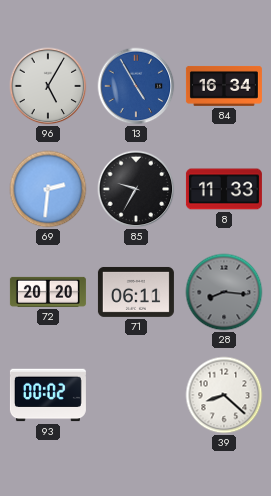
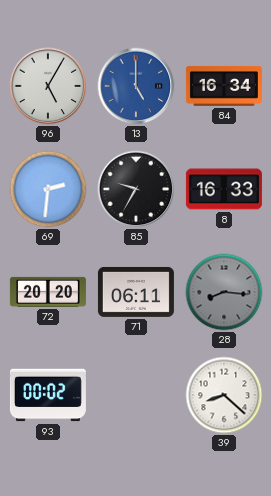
13: 4:55 -> 5:00
8: 11:33 -> 16:33
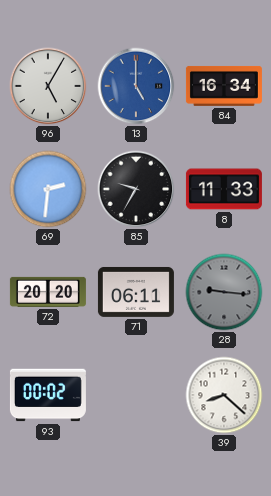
8: 16:33 -> 11:33
28: 8:16 -> 9:16
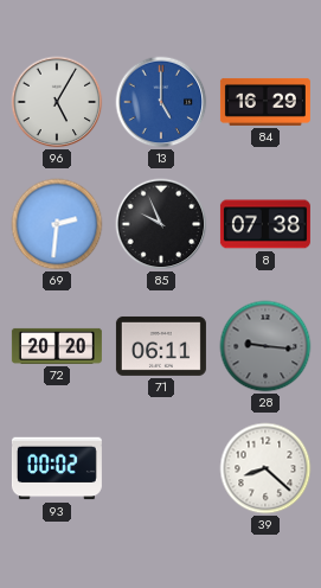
84: 16:34 -> 16:29
85: 9:35 -> 9:56
8: 11:33 -> 07:38
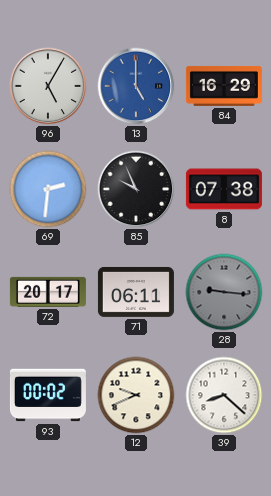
72: 20:20 -> 20:17
12: none -> 9:41
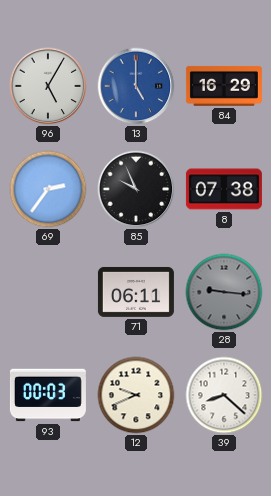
69: 2:31 -> 2:36
72: 20:17 -> none
93: 00:02 -> 00:03
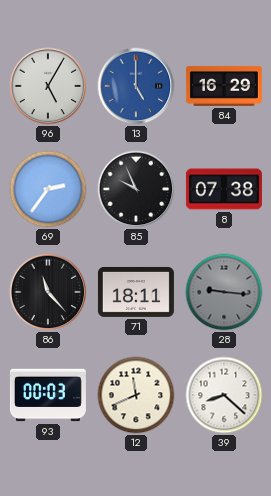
86: none -> 11:23
71: 06:11 -> 18:11
12: 9:41 -> 11:41
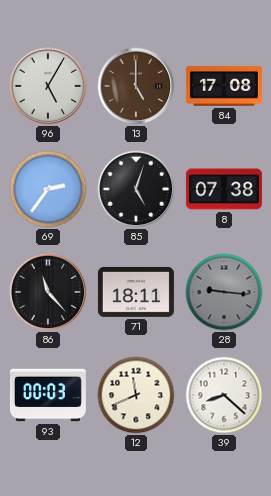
13 dial: blue -> brown
84: 16:29 -> 17:08
85: 9:56 -> 5:03
